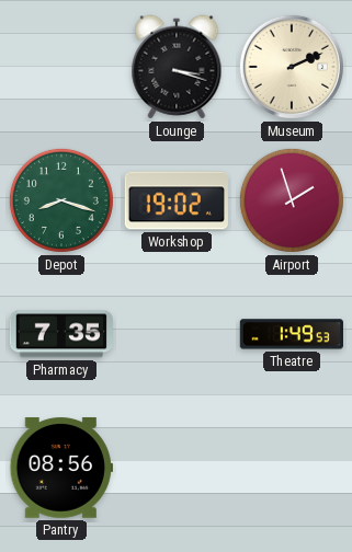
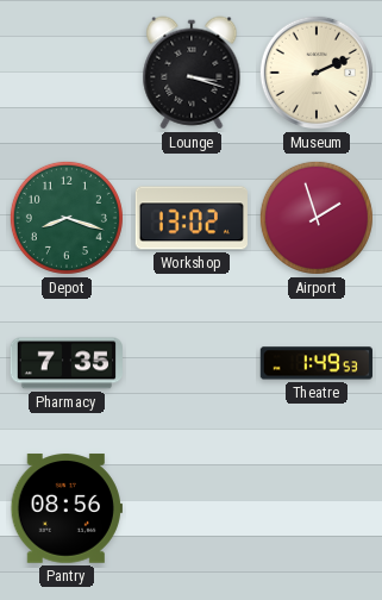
Workshop: 19:02 -> 13:02
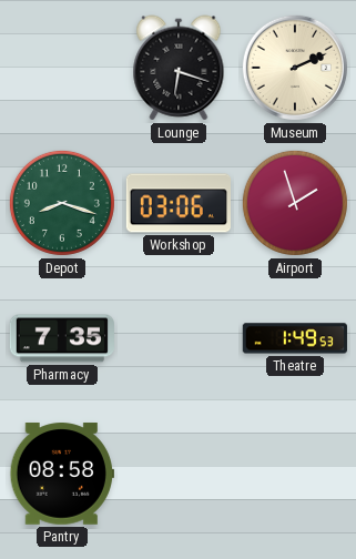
Lounge: 3:18 -> 6:18
Workshop: 13:02 -> 03:06
Pantry: 08:56 -> 08:58
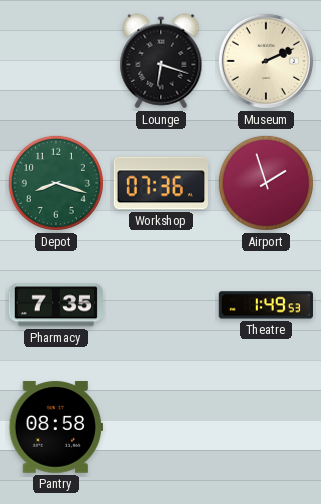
Workshop: 03:06 -> 07:36
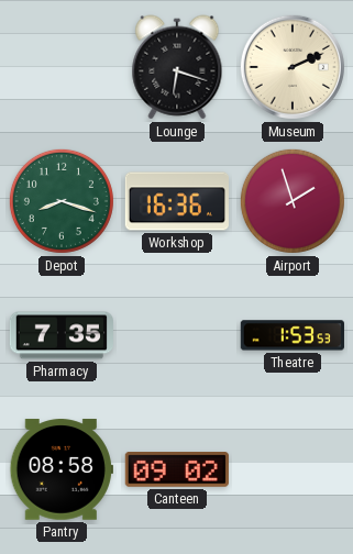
Workshop: 07:36 -> 16:36
Theatre: 1:49 -> 1:53
Canteen: none -> 09:02
